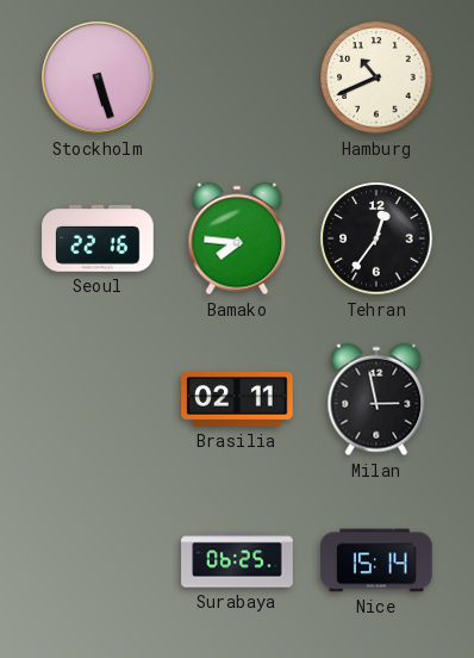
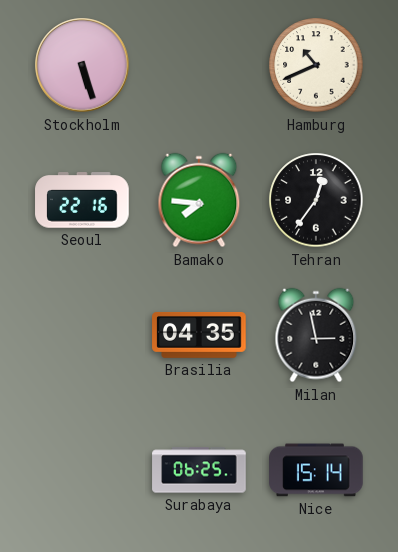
Brasilia: 02:11 -> 04:35
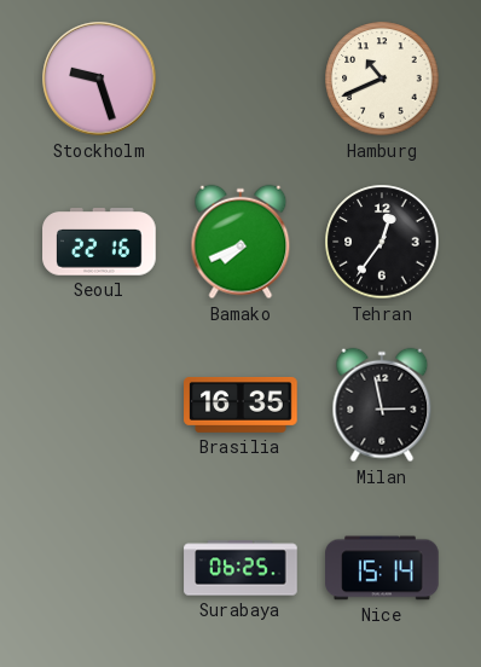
Stockholm: 5:27 -> 9:27
Bamako: 7:46 -> 7:41
Brasilia: 04:35 -> 16:35
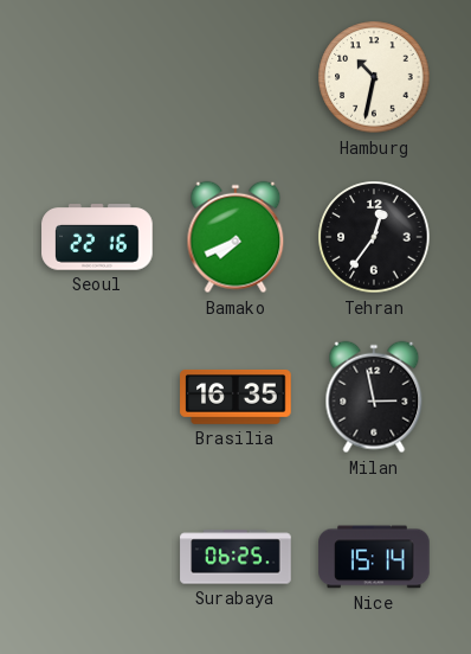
Stockholm: 9:27 -> none
Hamburg: 10:41 -> 10:32
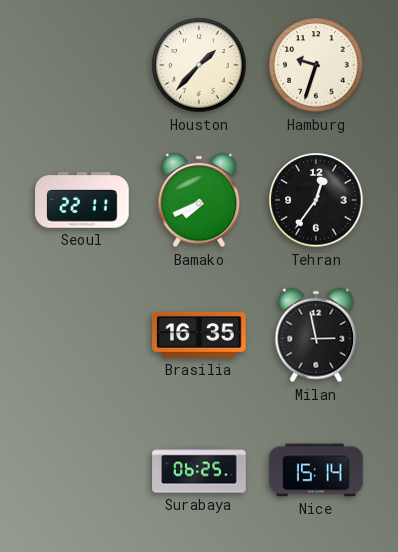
Houston: none -> 1:37
Hamburg: 10:32 -> 9:33
Seoul: 22:16 -> 22:11
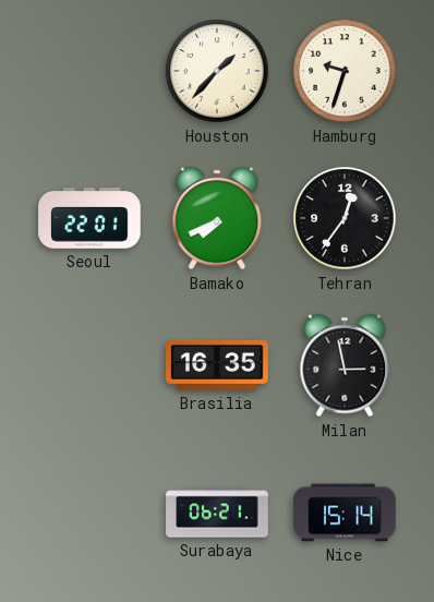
Seoul: 22:11 -> 22:01
Surabaya: 06:25 -> 06:21
